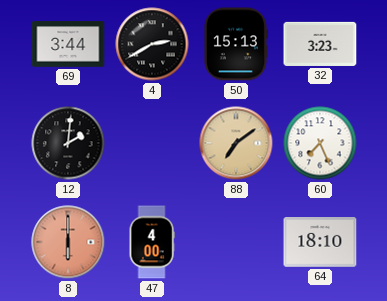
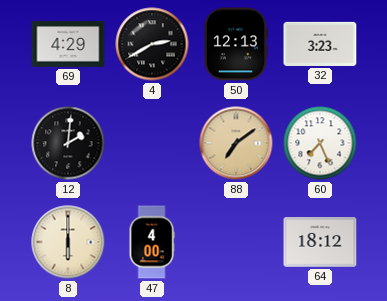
69: 3:44 -> 4:29
50: 15:13 -> 12:13
8 dial: salmon -> cream
64: 18:10 -> 18:12
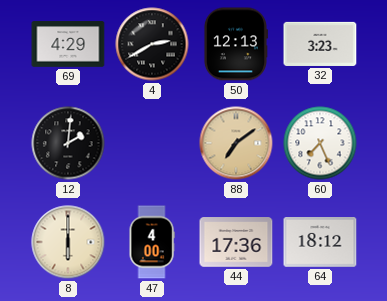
44: none -> 17:36
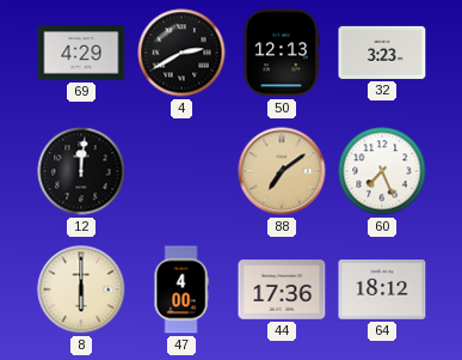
12: 2:01 -> 12:01
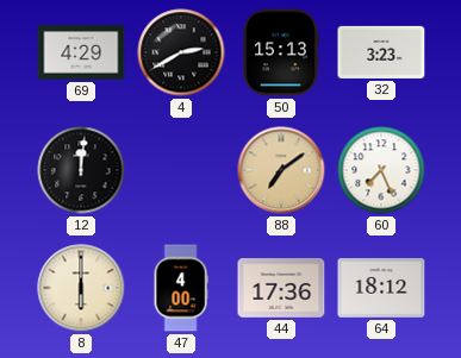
50: 12:13 -> 15:13
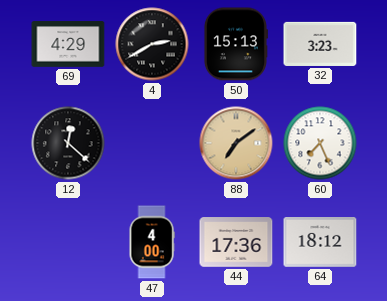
12: 12:01 -> 12:22
8: 6:00 -> none
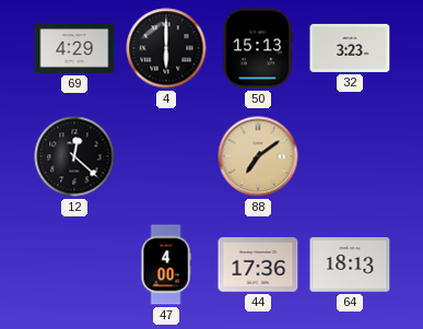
4: 2:40 -> 6:00
60: 7:26 -> none
64: 18:12 -> 18:13
